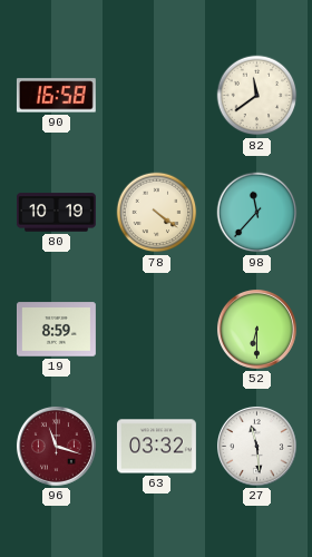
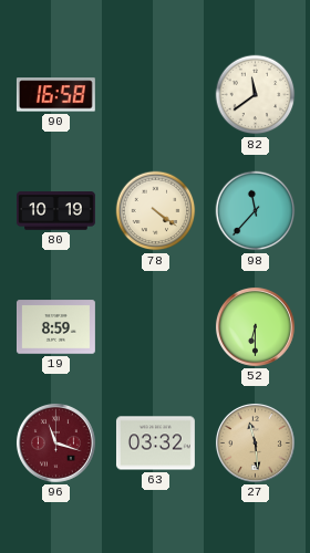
27 dial: white -> champagne
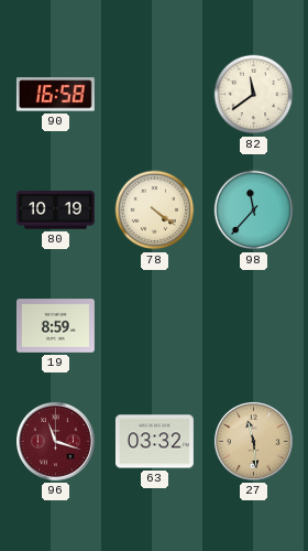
52: 6:30 -> none
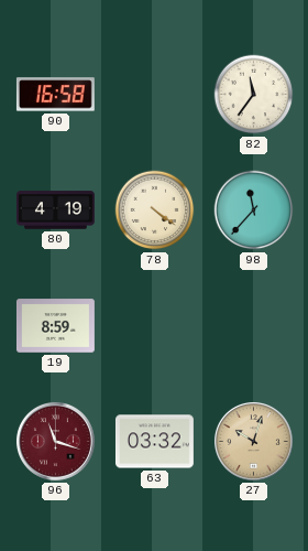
82: 11:39 -> 11:36
80: 10:19 -> 4:19
27: 11:29 -> 10:03
